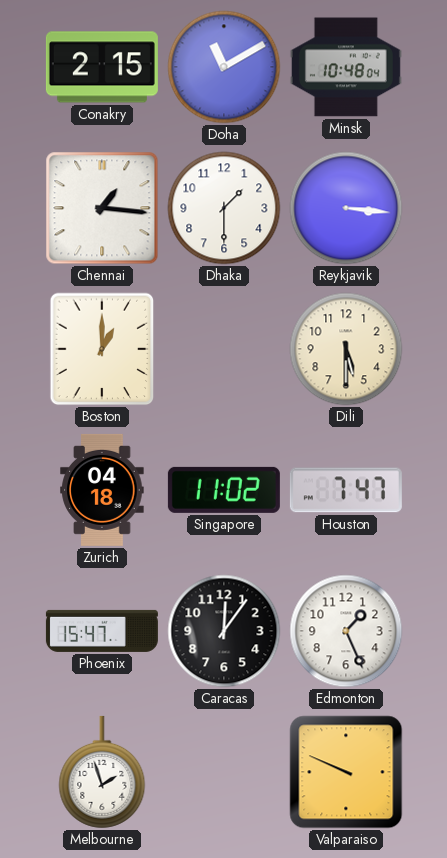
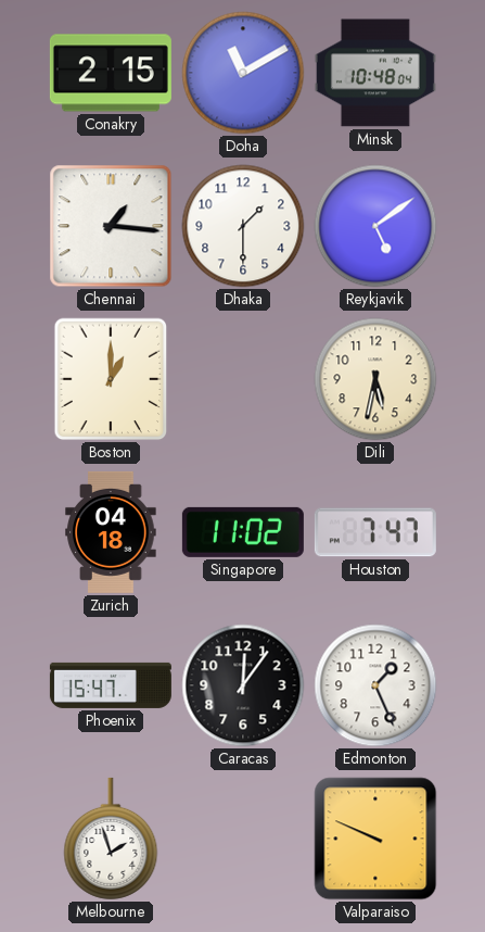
Reykjavik: 3:16 -> 5:09
Dili: 5:30 -> 5:32
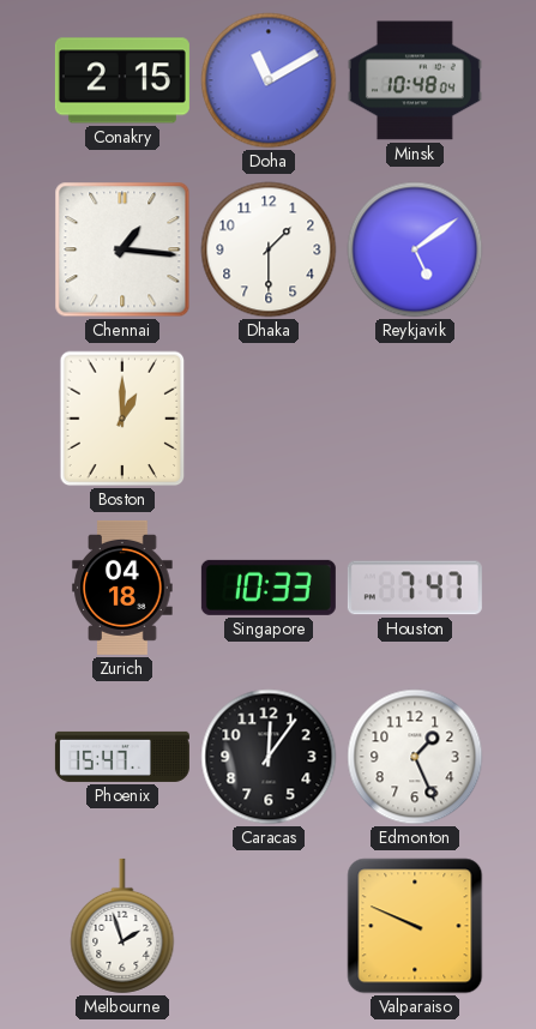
Dili: 5:32 -> none
Singapore: 11:02 -> 10:33
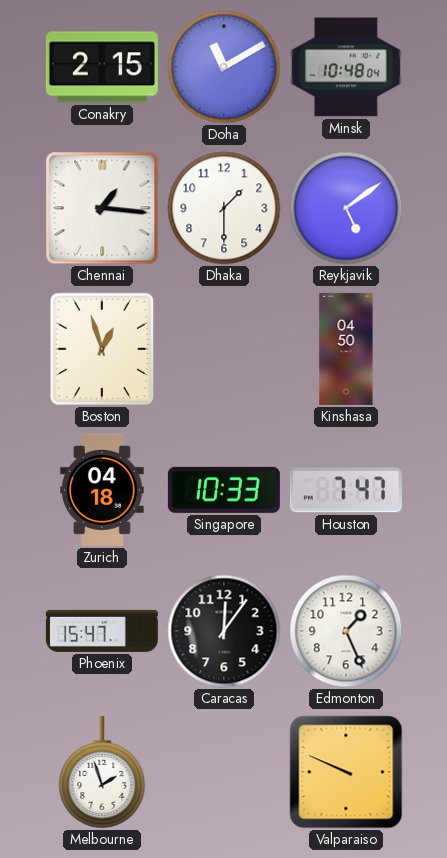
Boston: 1:00 -> 12:57
Kinshasa: none -> 04:50
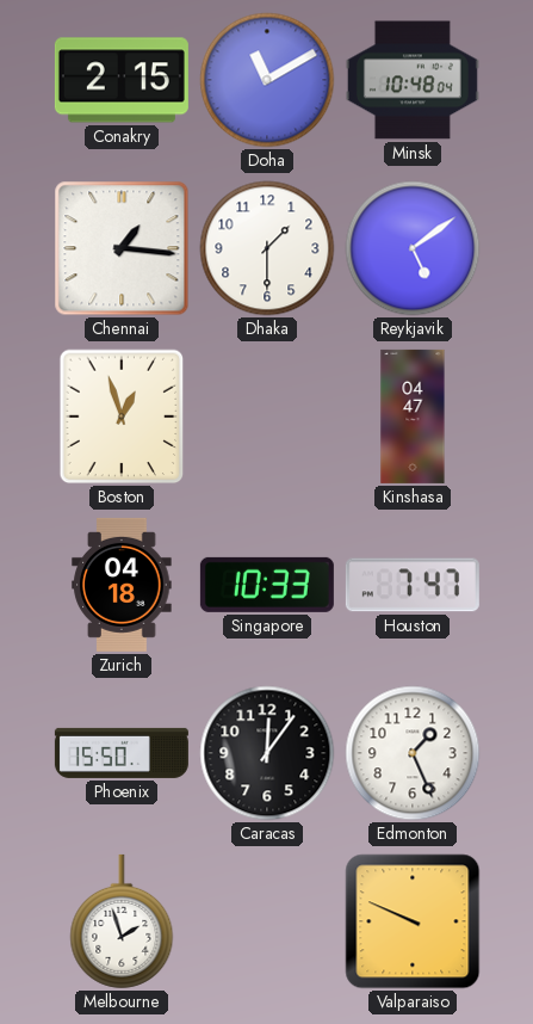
Kinshasa: 04:50 -> 04:47
Phoenix: 15:47 -> 15:50
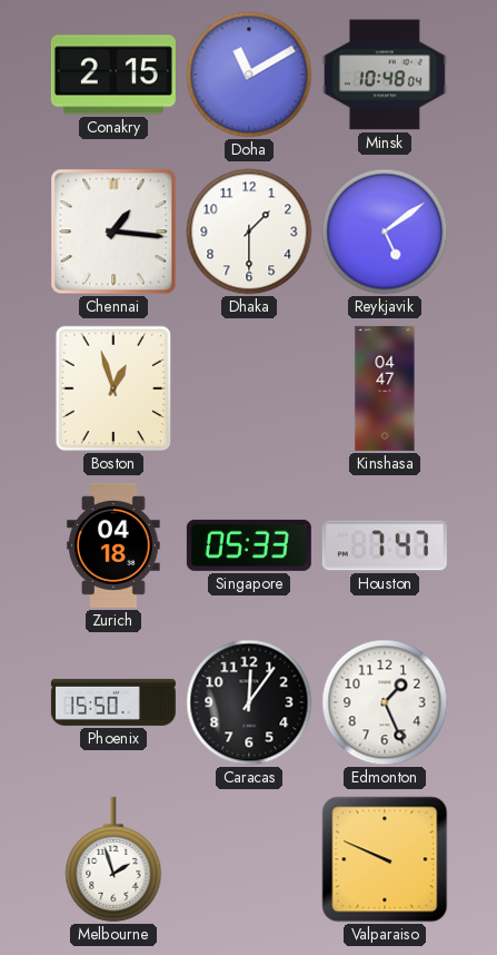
Singapore: 10:33 -> 05:33
